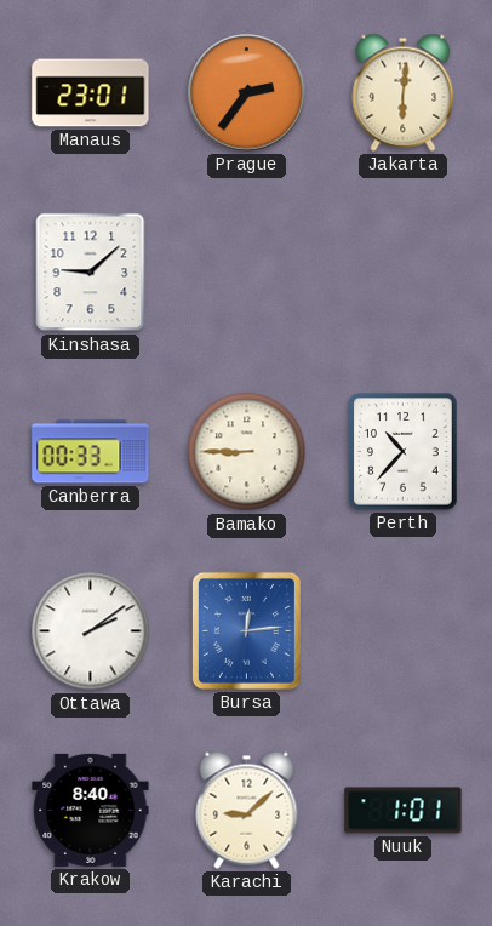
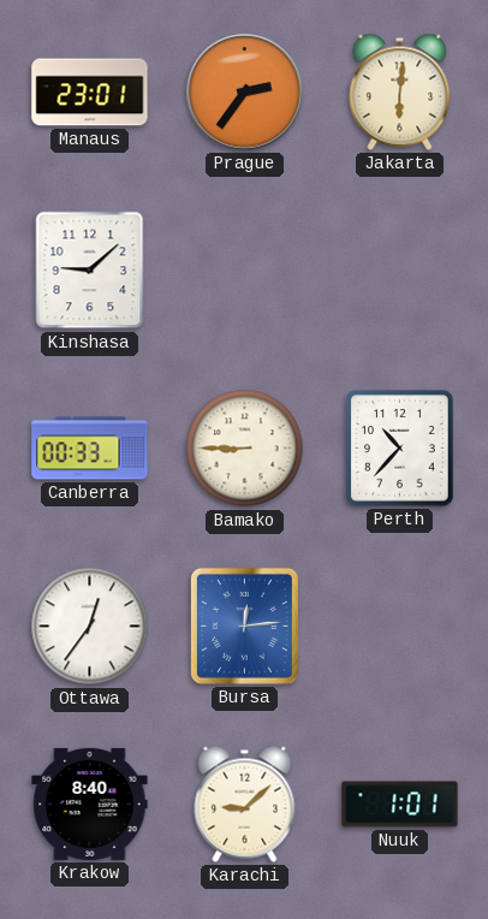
Ottawa: 2:09 -> 12:36
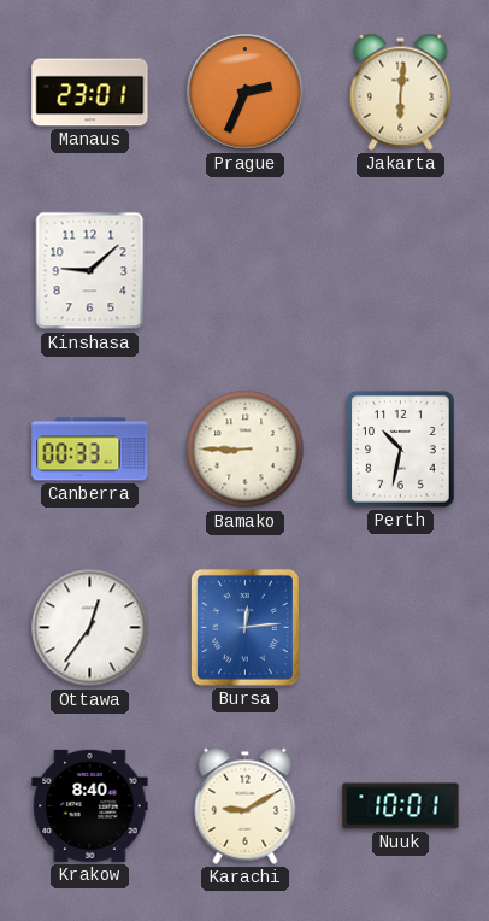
Prague: 2:36 -> 2:34
Perth: 10:37 -> 10:32
Karachi: 9:08 -> 9:10
Nuuk: 1:01 -> 10:01
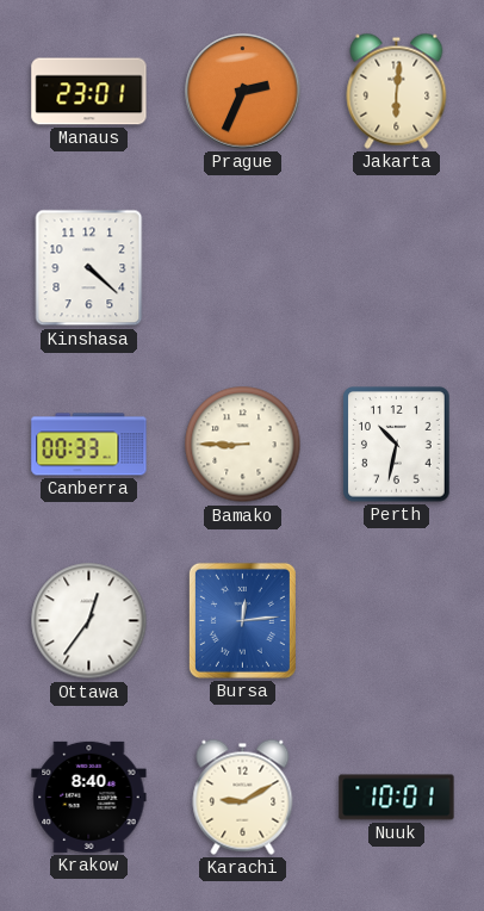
Kinshasa: 9:08 -> 4:22
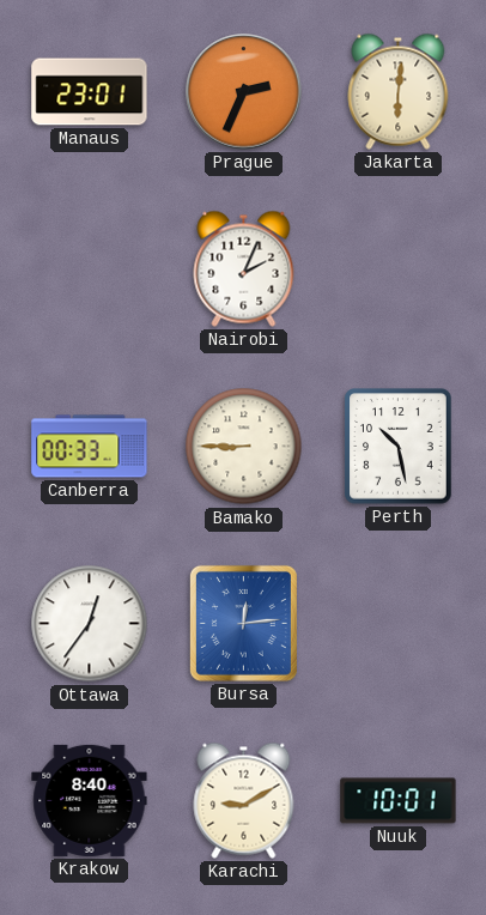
Kinshasa: 4:22 -> none
Nairobi: none -> 2:04
Perth: 10:32 -> 10:28
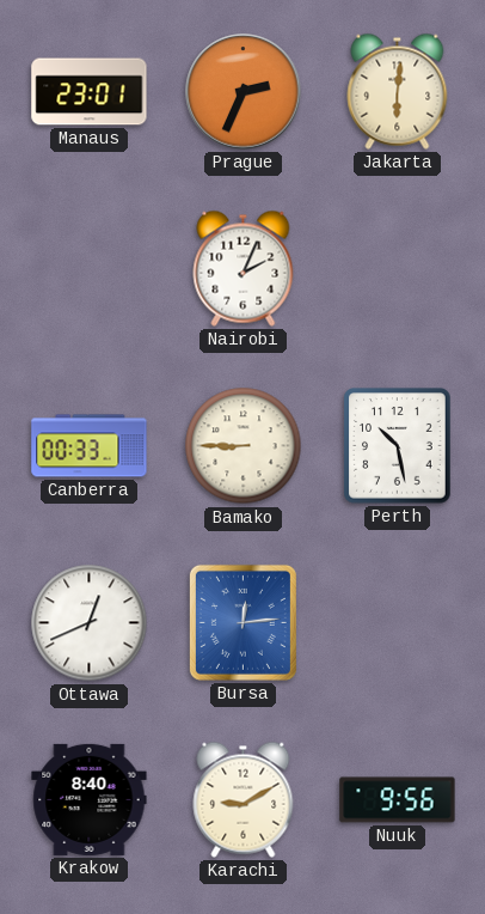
Ottawa: 12:36 -> 12:41
Nuuk: 10:01 -> 9:56
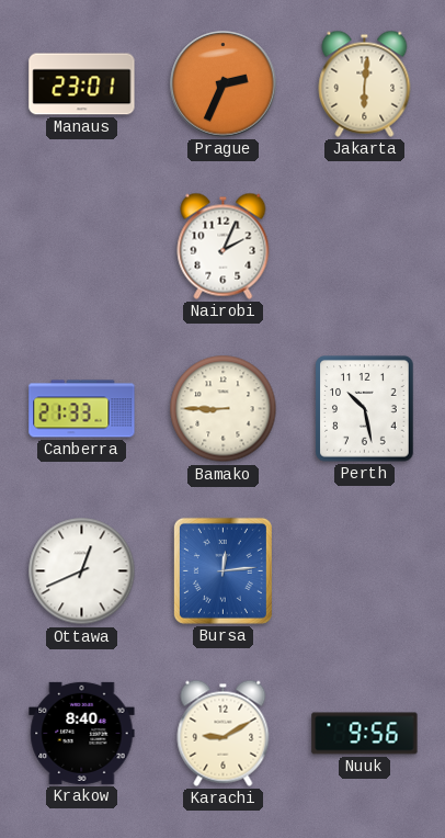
Canberra: 00:33 -> 21:33
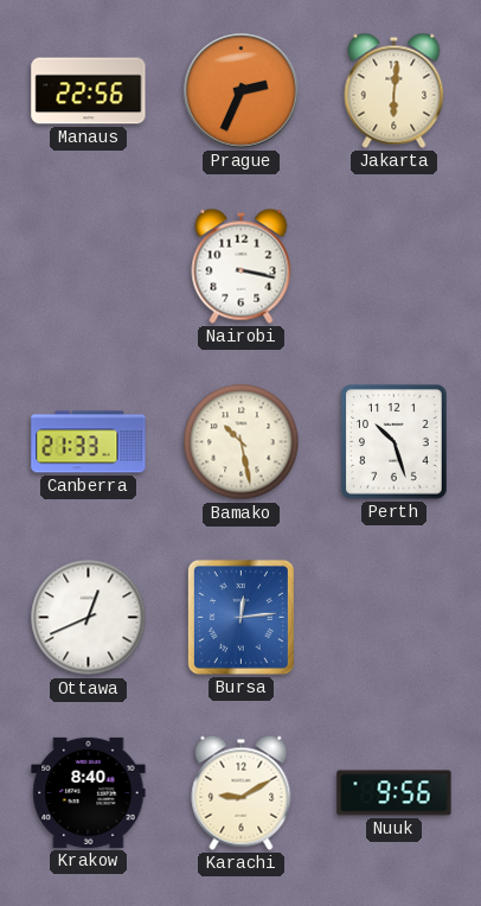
Manaus: 23:01 -> 22:56
Nairobi: 2:04 -> 3:17
Bamako: 8:45 -> 10:28
Perth: 10:28 -> 10:27
